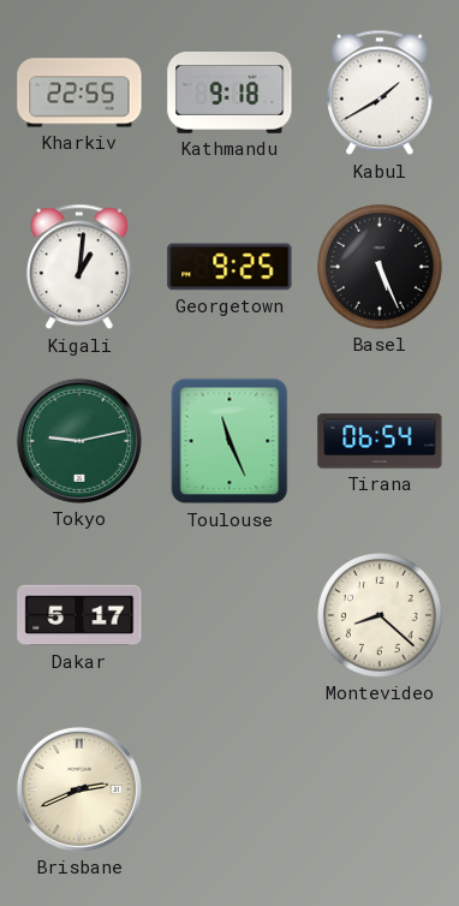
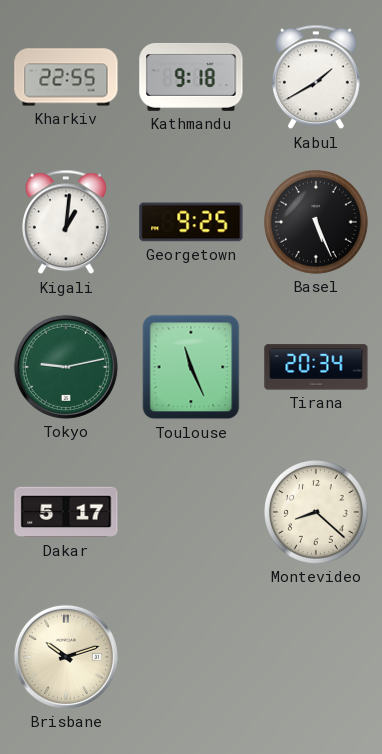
Tirana: 06:54 -> 20:34
Brisbane: 2:41 -> 10:12
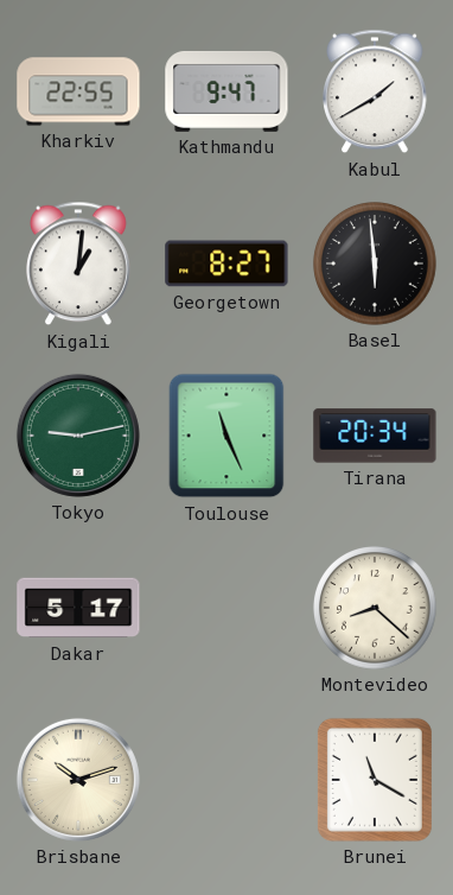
Kathmandu: 9:18 -> 9:47
Georgetown: 9:25 -> 8:27
Basel: 5:26 -> 5:59
Brunei: none -> 11:20
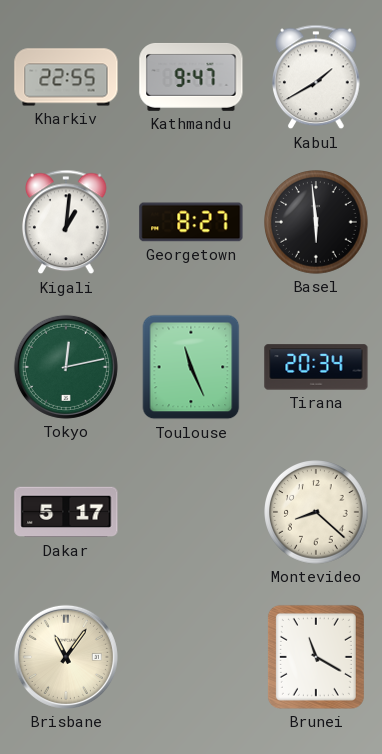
Tokyo: 9:13 -> 12:13
Brisbane: 10:12 -> 11:06
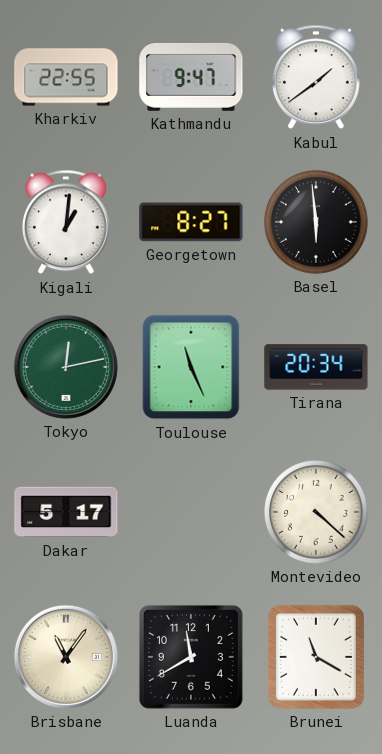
Kabul: 1:40 -> 1:39
Montevideo: 8:22 -> 4:22
Luanda: none -> 11:40
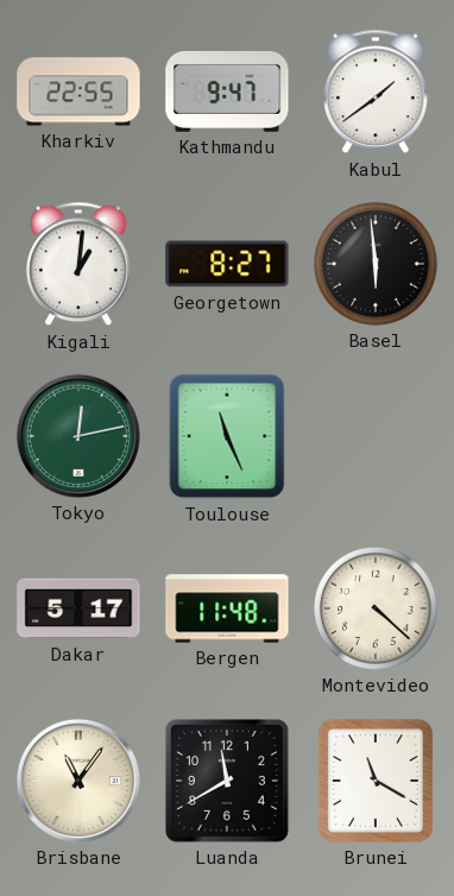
Tirana: 20:34 -> none
Bergen: none -> 11:48
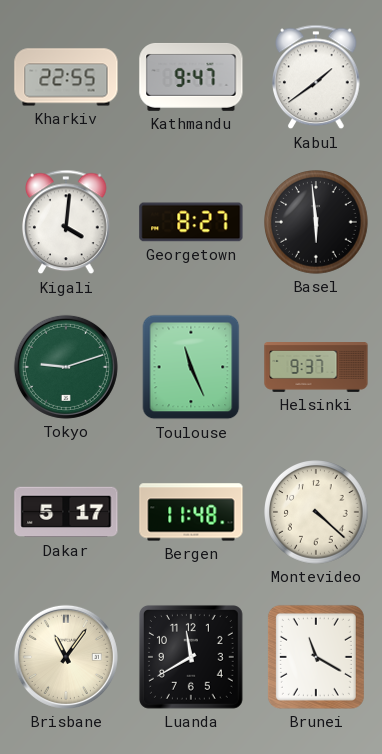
Kigali: 1:01 -> 4:01
Tokyo: 12:13 -> 9:12
Helsinki: none -> 9:37
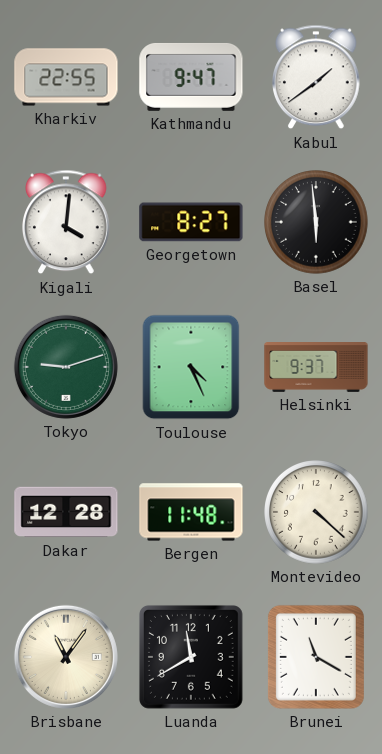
Toulouse: 11:26 -> 4:26
Dakar: 5:17 -> 12:28
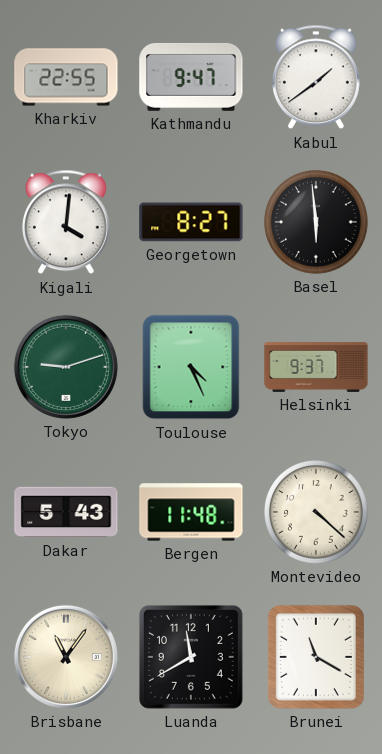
Dakar: 12:28 -> 5:43
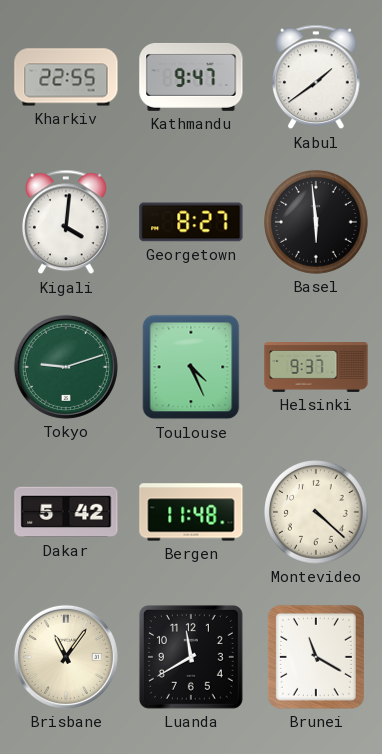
Dakar: 5:43 -> 5:42
